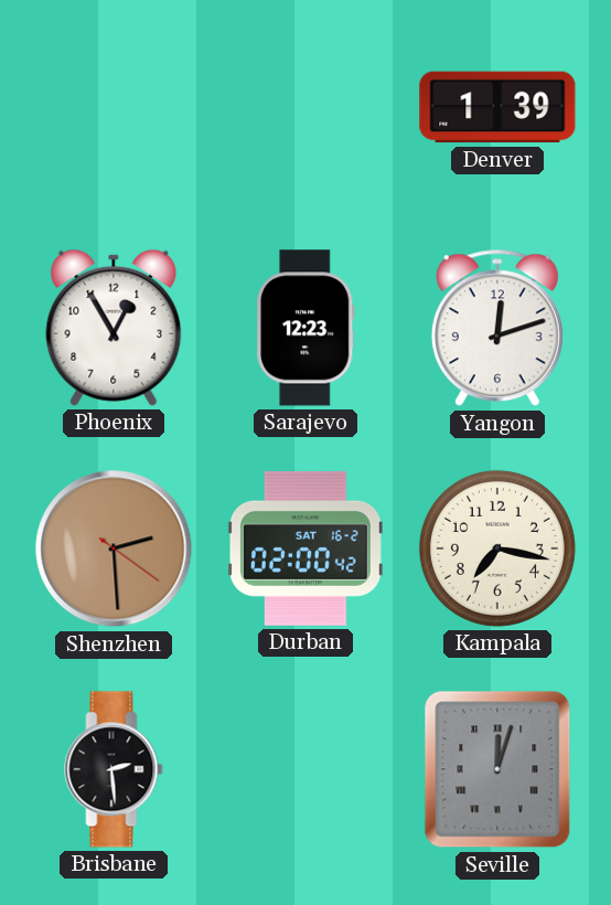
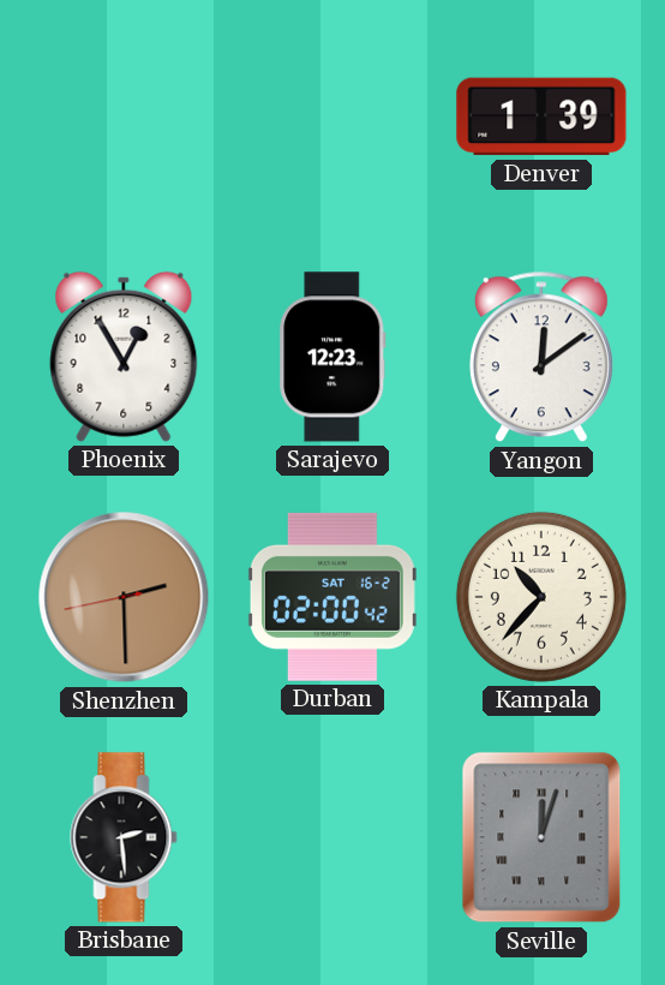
Yangon: 12:12 -> 12:09
Shenzhen: 2:29:21 -> 2:29:43
Kampala: 7:17 -> 10:37
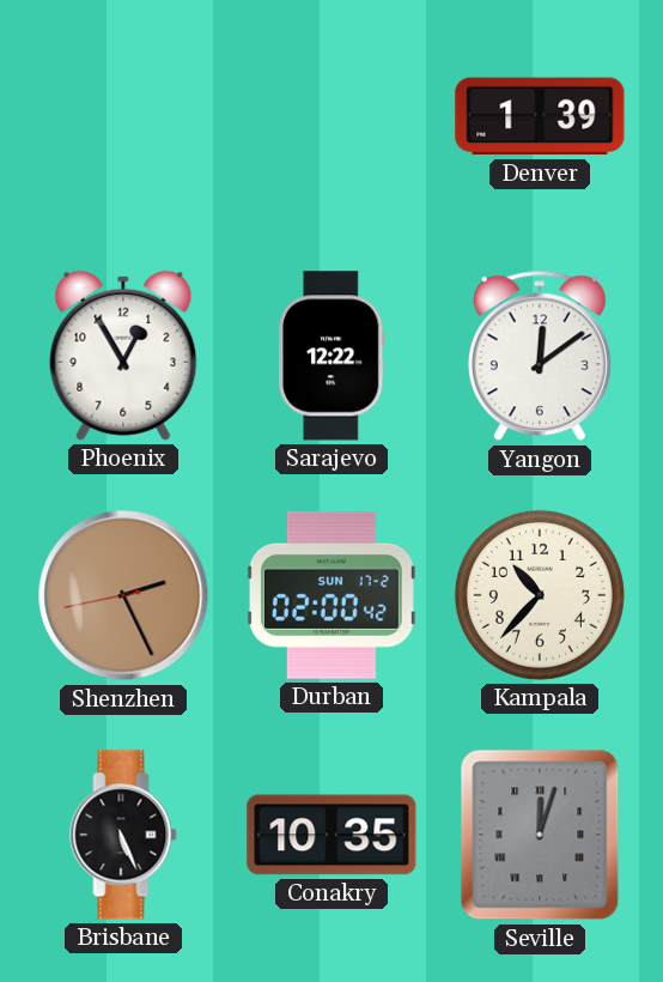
Sarajevo: 12:23 -> 12:22
Shenzhen: 2:29 -> 2:25
Durban date: SAT 16-2 -> SUN 17-2
Brisbane: 2:29 -> 5:26
Conakry: none -> 10:35
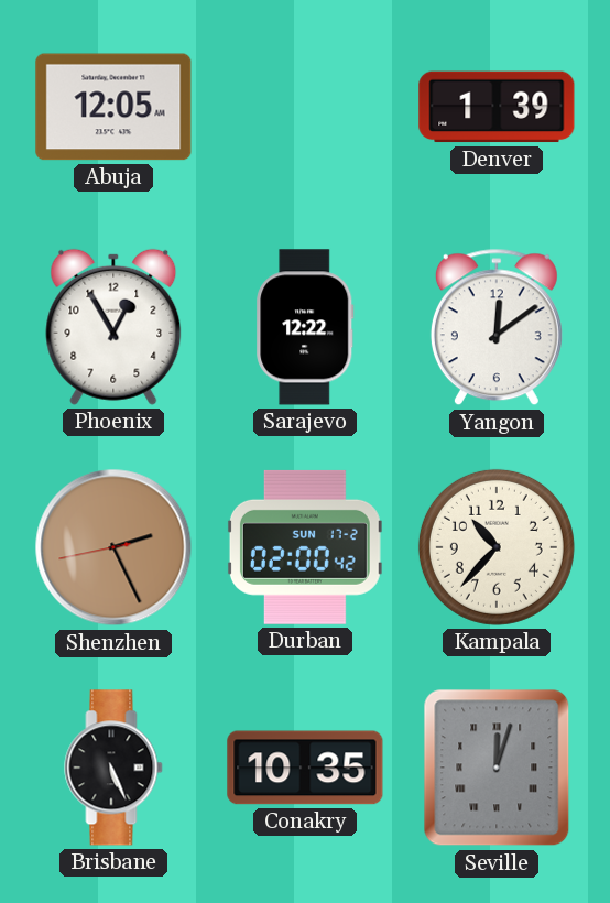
Abuja: none -> 12:05
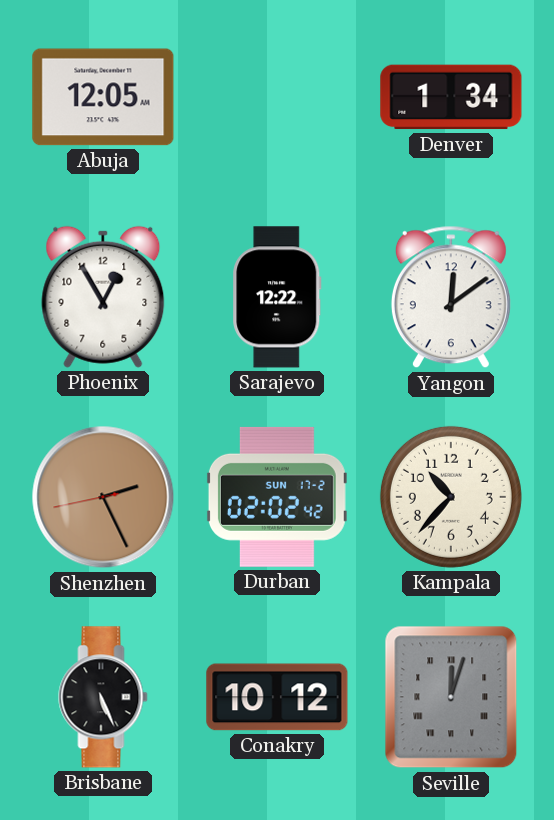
Denver: 1:39 -> 1:34
Durban: 02:00 -> 02:02
Conakry: 10:35 -> 10:12
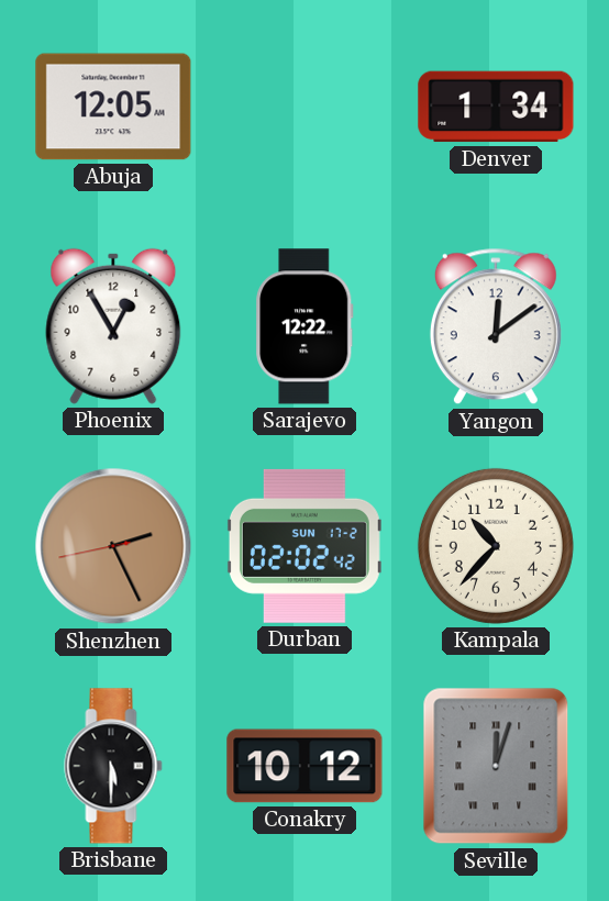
Brisbane: 5:26 -> 5:30
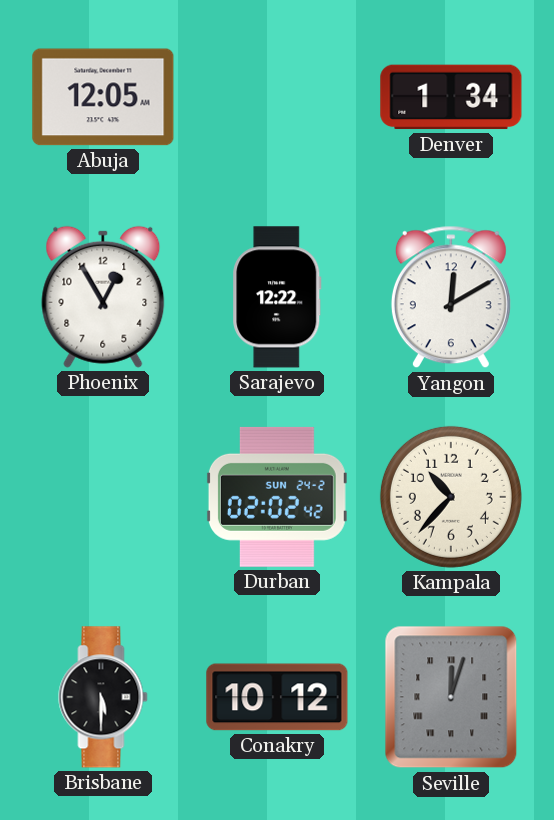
Yangon: 12:09 -> 12:10
Shenzhen: 2:25 -> none
Durban date: SUN 17-2 -> SUN 24-2
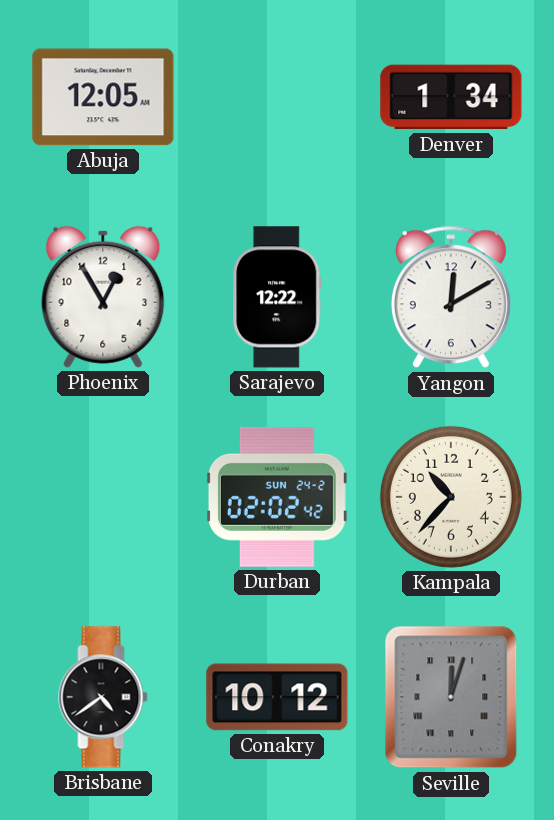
Brisbane: 5:30 -> 4:39
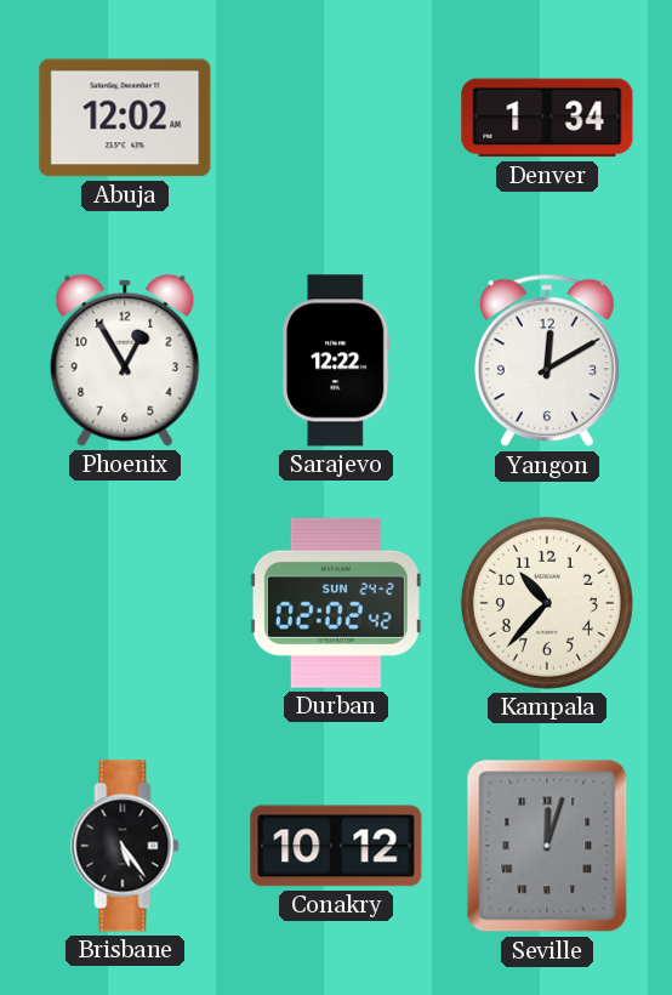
Abuja: 12:05 -> 12:02
Brisbane: 4:39 -> 5:24
